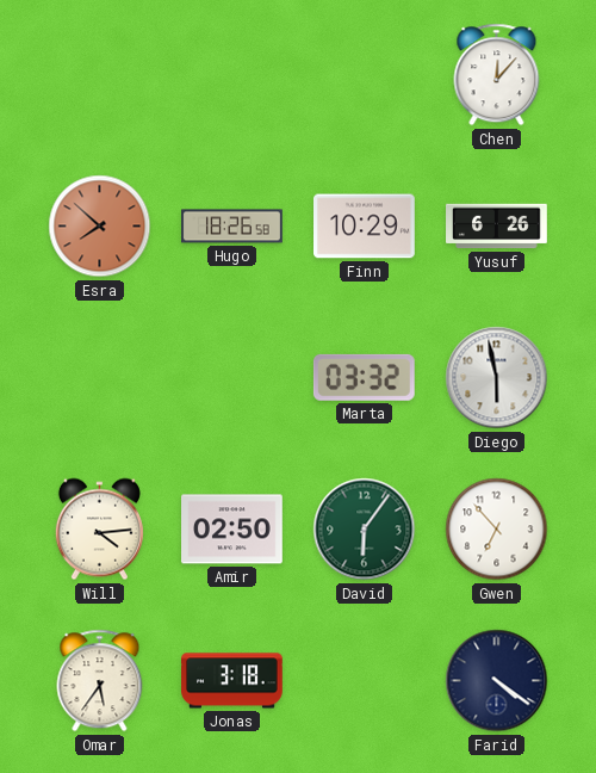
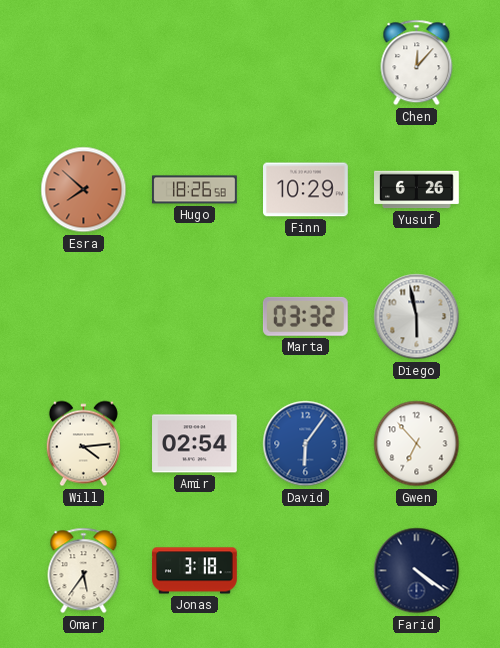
Amir: 02:50 -> 02:54
David dial: green -> blue
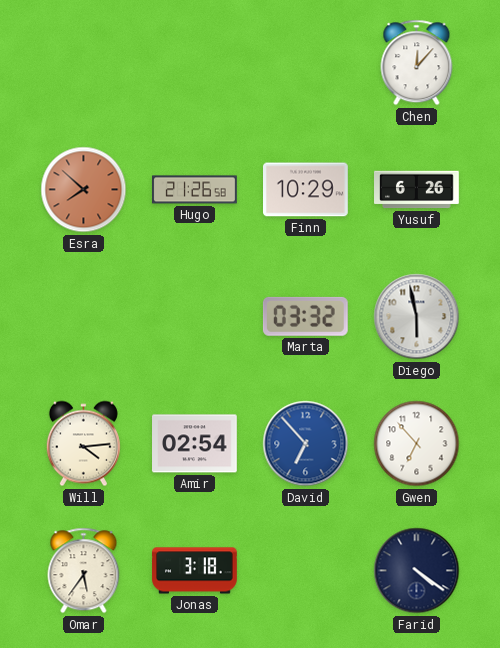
Hugo: 18:26 -> 21:26
David: 6:06 -> 6:53
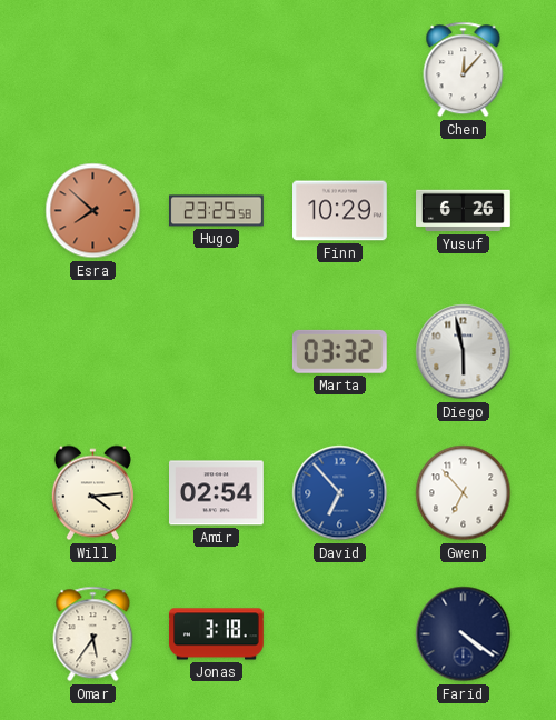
Hugo: 21:26 -> 23:25
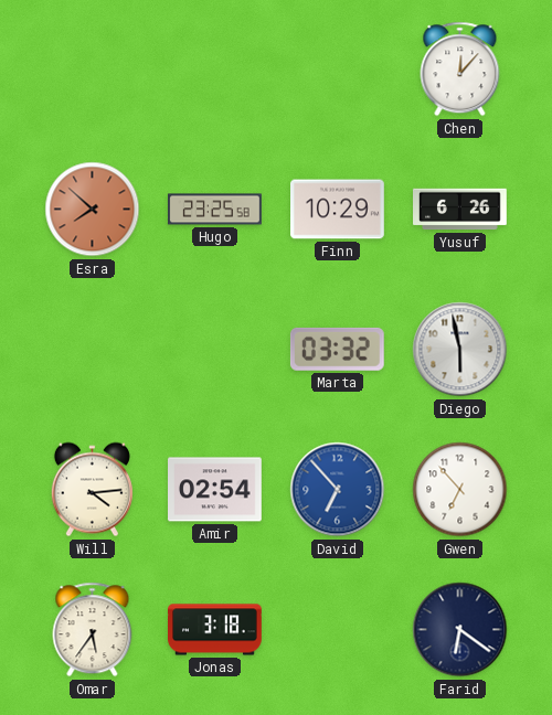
Farid: 4:21 -> 6:21
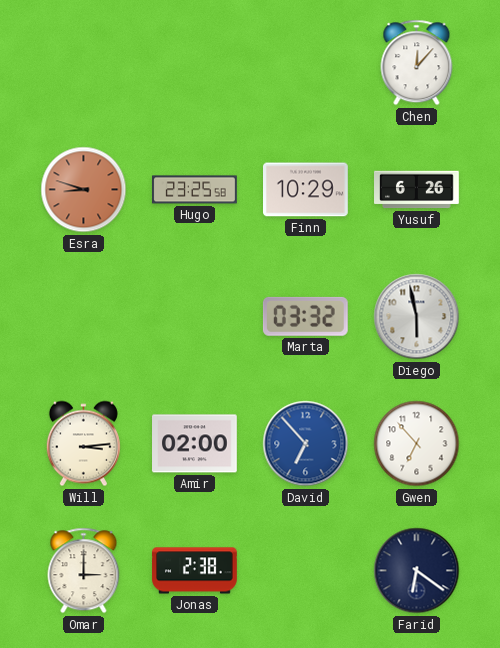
Esra: 7:52 -> 8:48
Will: 4:14 -> 3:14
Amir: 02:54 -> 02:00
Omar: 5:36 -> 3:00
Jonas: 3:18 -> 2:38
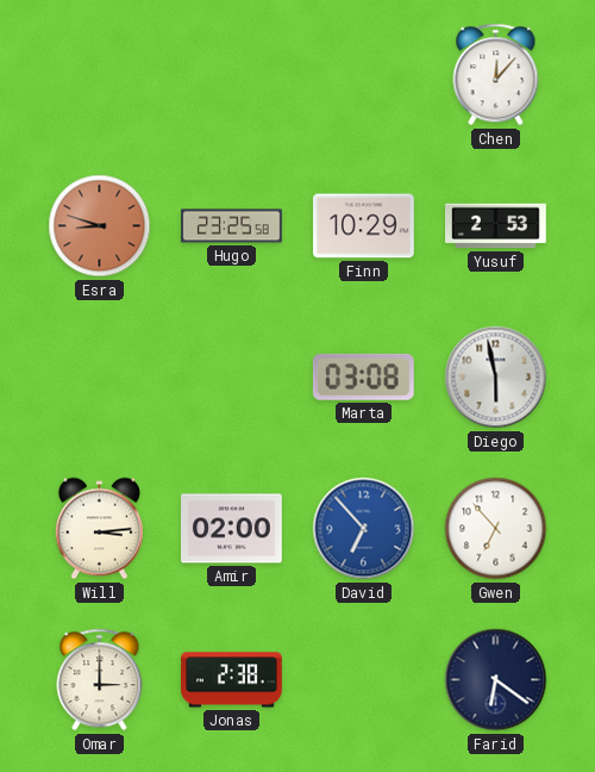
Yusuf: 6:26 -> 2:53
Marta: 03:32 -> 03:08
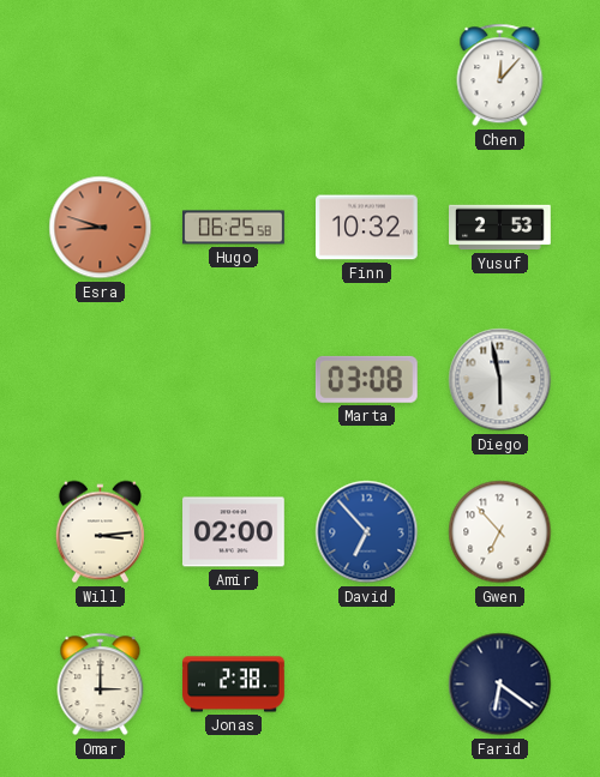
Hugo: 23:25 -> 06:25
Finn: 10:29 -> 10:32
